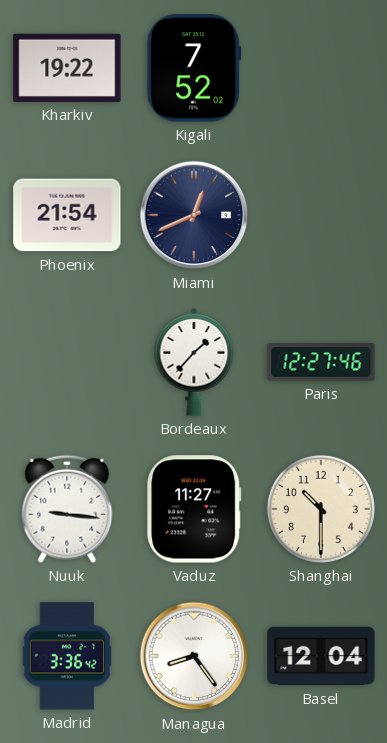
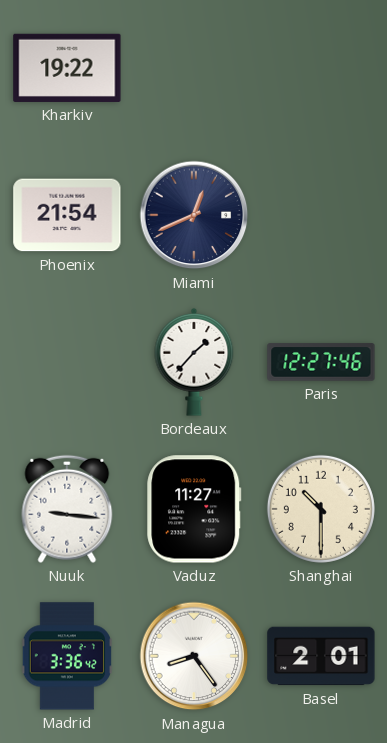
Kigali: 7:52 -> none
Basel: 12:04 -> 2:01
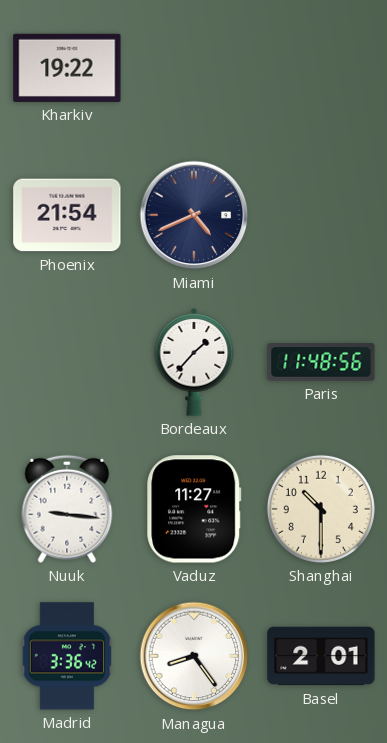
Miami: 12:41 -> 4:41
Paris: 12:27 -> 11:48
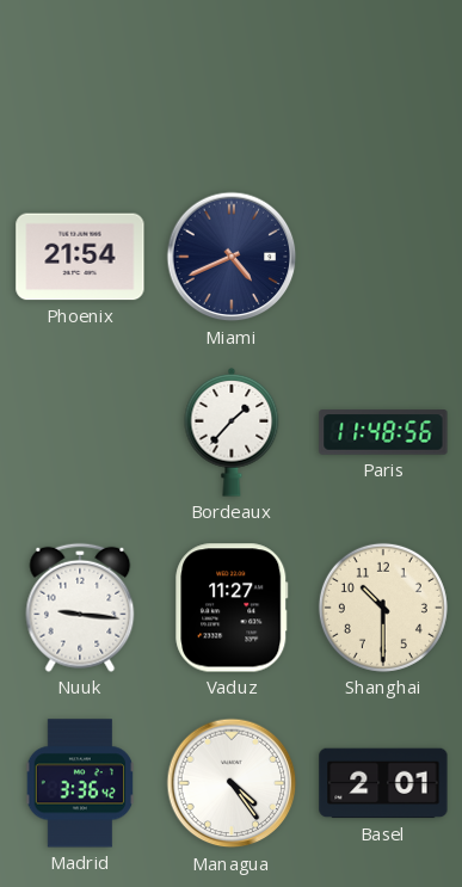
Kharkiv: 19:22 -> none
Managua: 8:24 -> 4:24
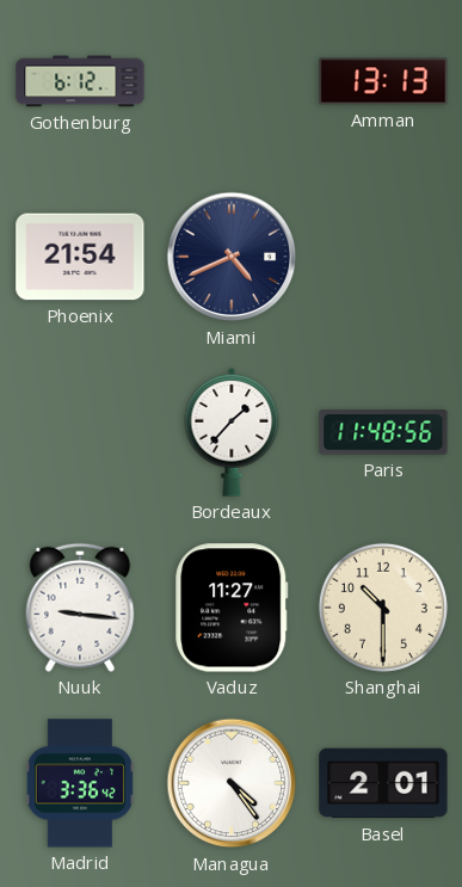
Gothenburg: none -> 6:12
Amman: none -> 13:13
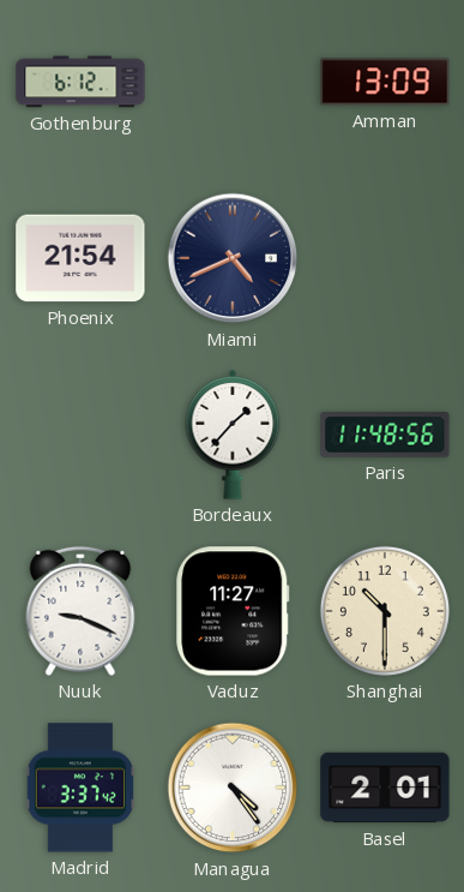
Amman: 13:13 -> 13:09
Nuuk: 9:16 -> 9:19
Madrid: 3:36 -> 3:37
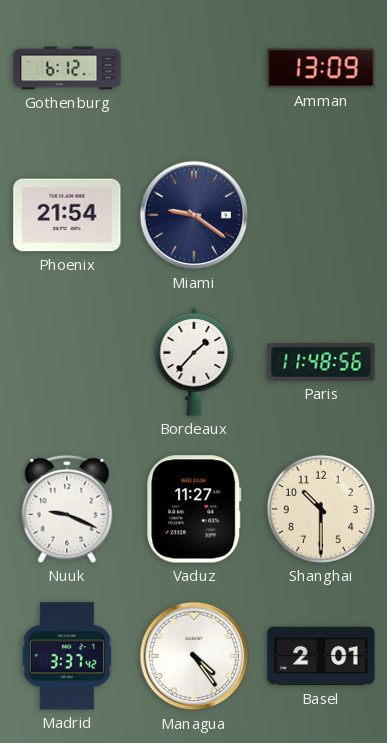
Miami: 4:41 -> 9:21
